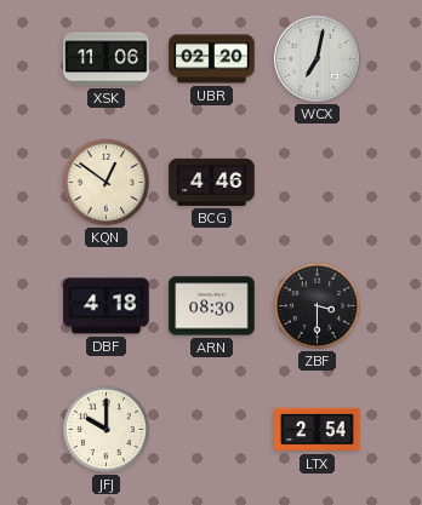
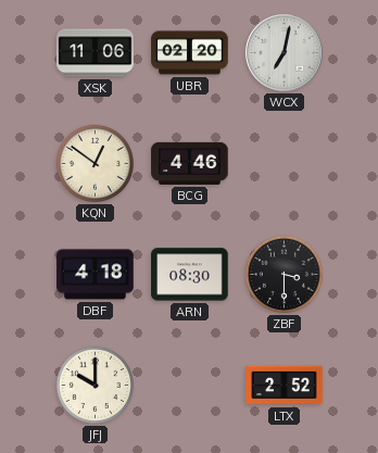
LTX: 2:54 -> 2:52
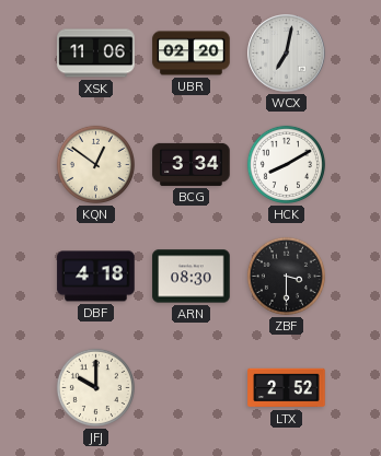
BCG: 4:46 -> 3:34
HCK: none -> 8:10
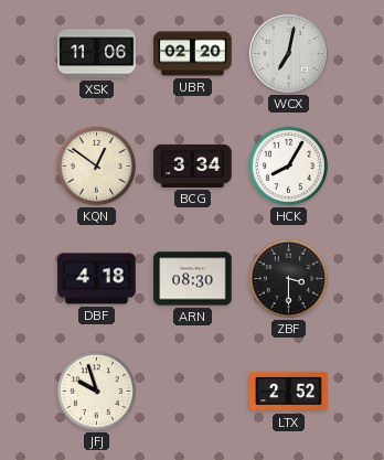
HCK: 8:10 -> 8:05
JFJ: 10:00 -> 9:57
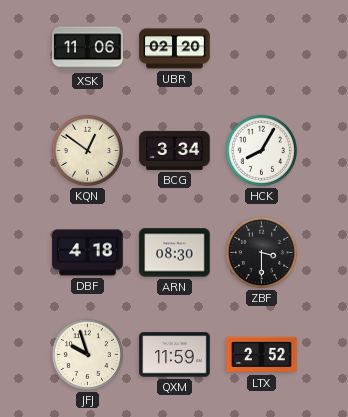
WCX: 7:02 -> none
QXM: none -> 11:59
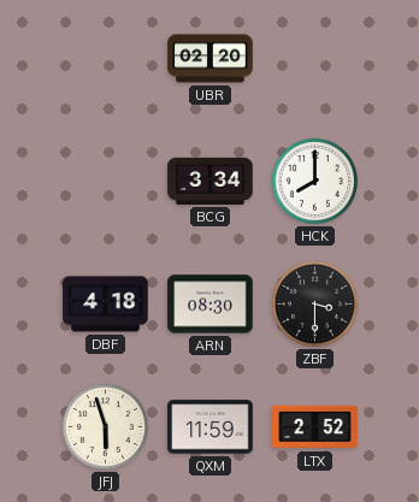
XSK: 11:06 -> none
KQN: 12:51 -> none
HCK: 8:05 -> 8:00
JFJ: 9:57 -> 5:57
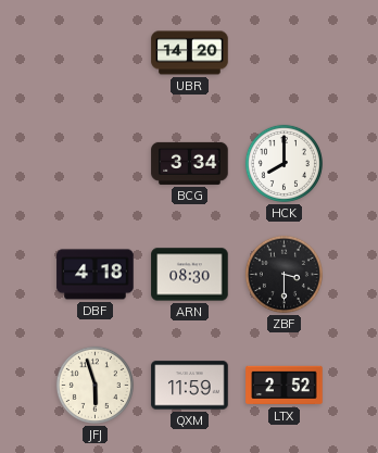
UBR: 02:20 -> 14:20
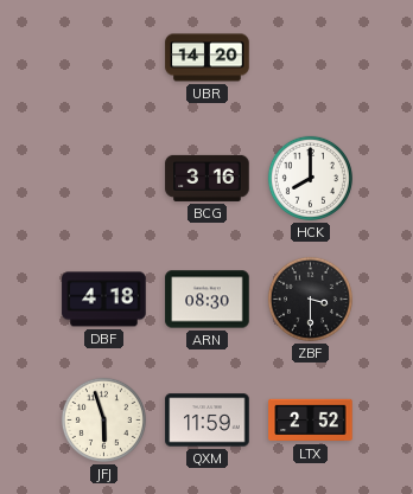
BCG: 3:34 -> 3:16
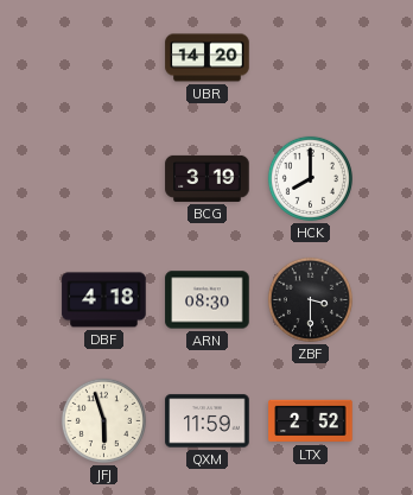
BCG: 3:16 -> 3:19
